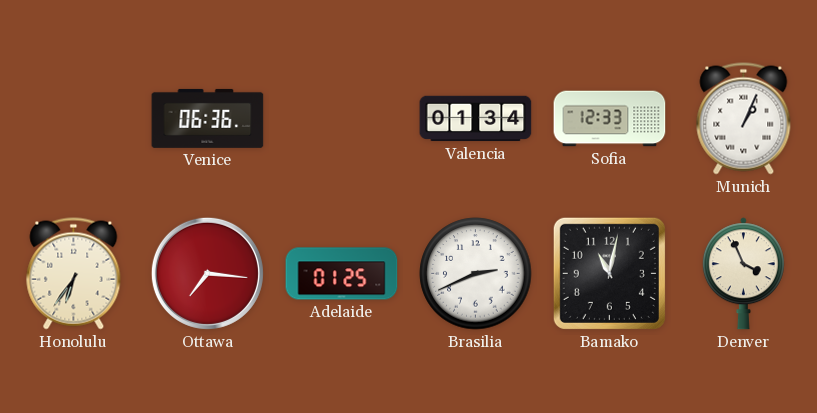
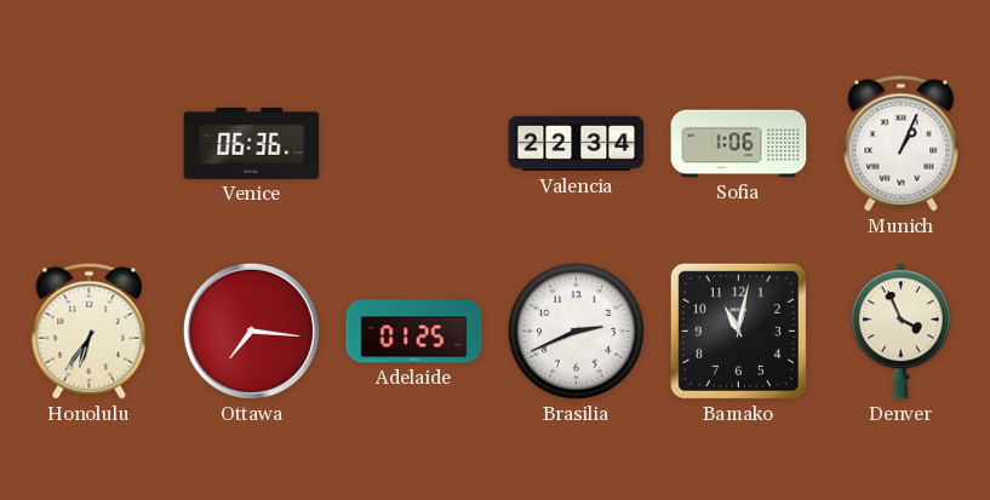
Valencia: 01:34 -> 22:34
Sofia: 12:33 -> 1:06
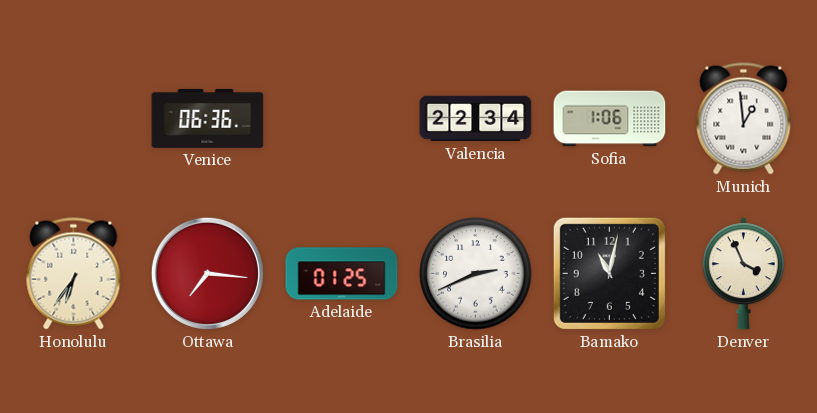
Munich: 1:04 -> 12:59
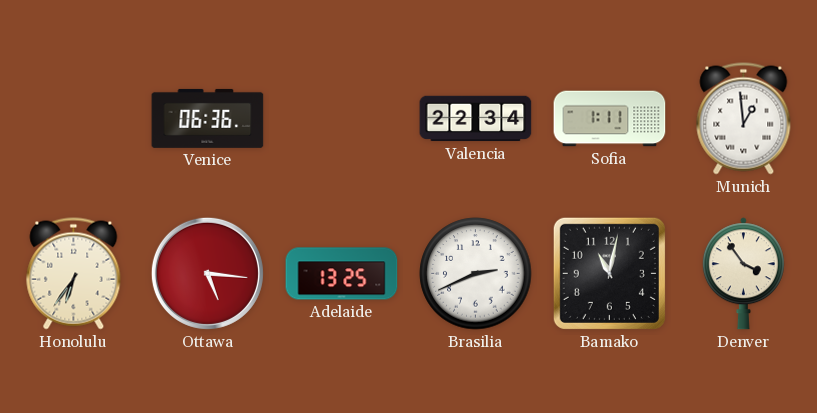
Sofia: 1:06 -> 1:11
Ottawa: 7:16 -> 5:16
Adelaide: 01:25 -> 13:25
Denver: 3:56 -> 3:54
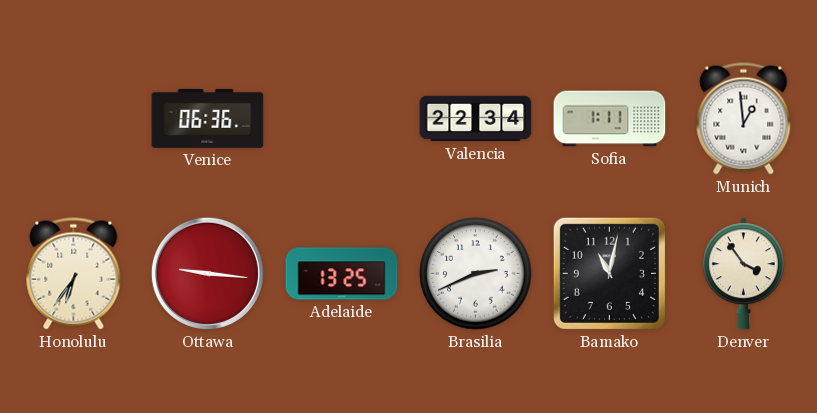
Ottawa: 5:16 -> 9:16
